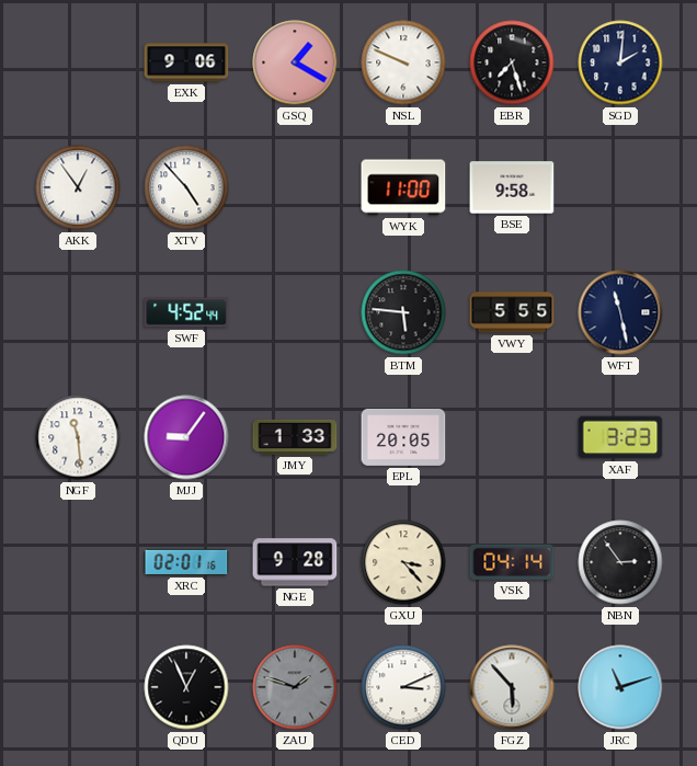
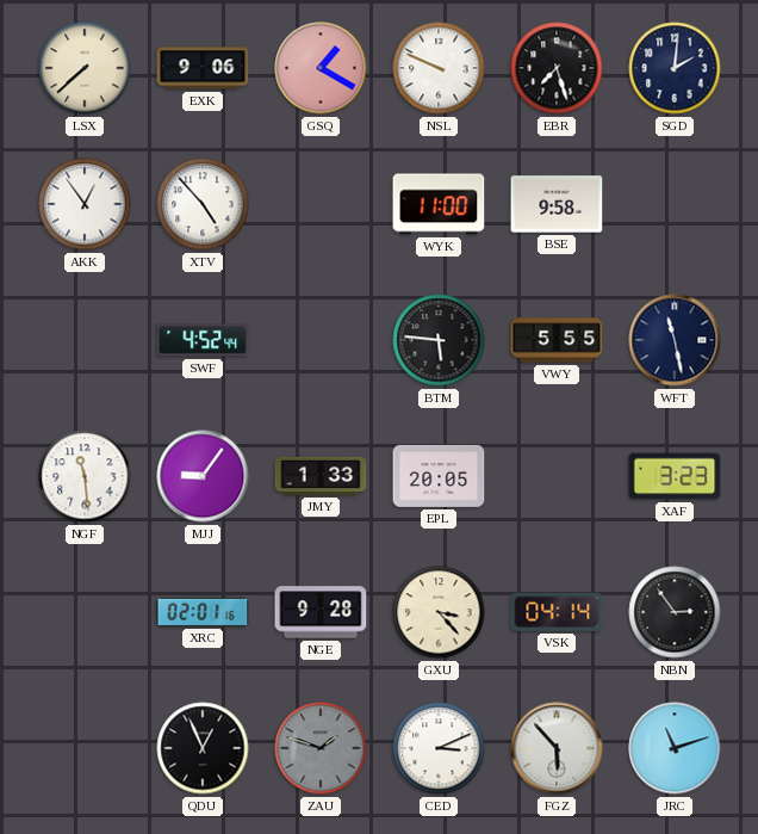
LSX: none -> 7:38
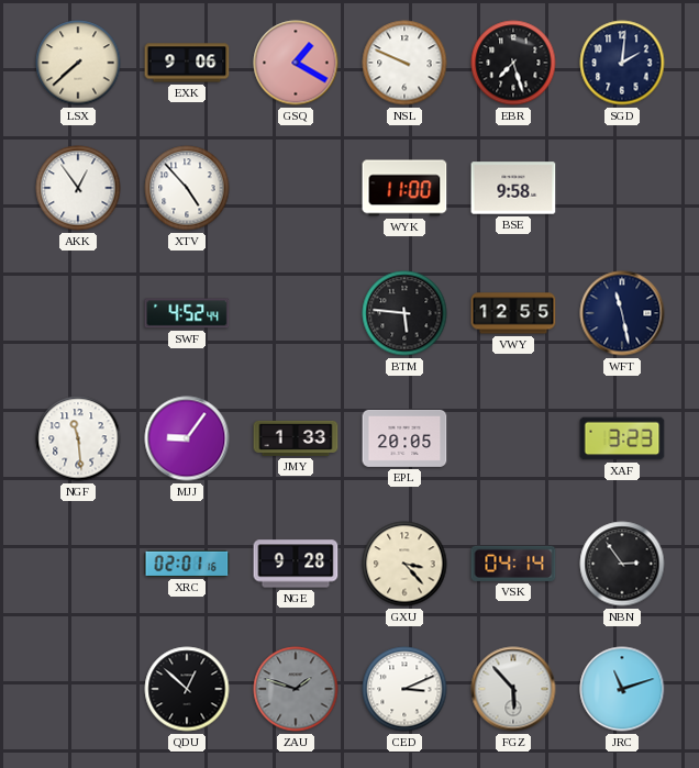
VWY: 5:55 -> 12:55
QDU: 12:56 -> 12:52
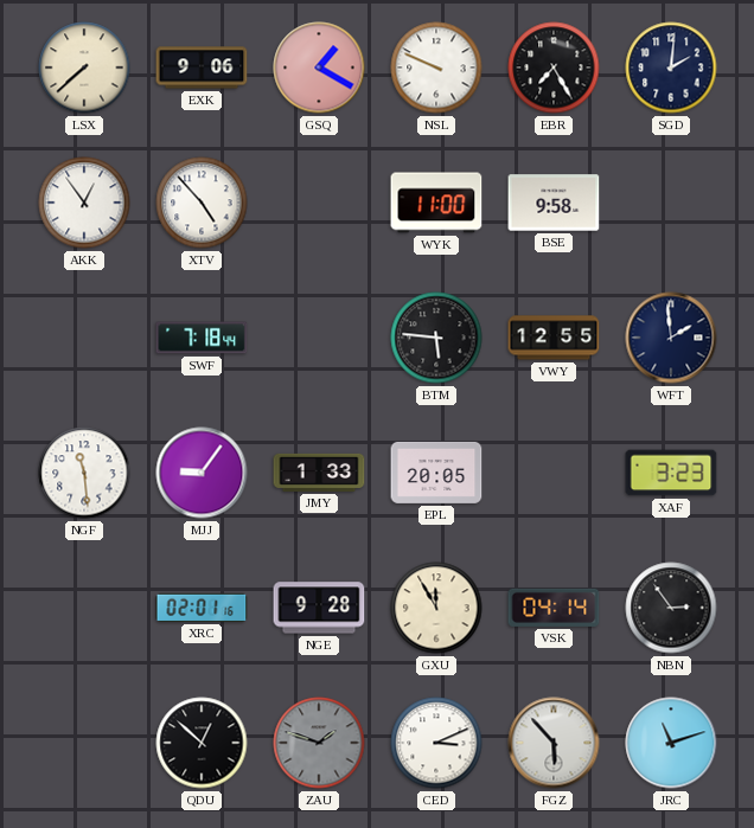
EBR: 7:27 -> 7:25
SWF: 4:52 -> 7:18
WFT: 11:28 -> 1:59
GXU: 3:23 -> 11:55
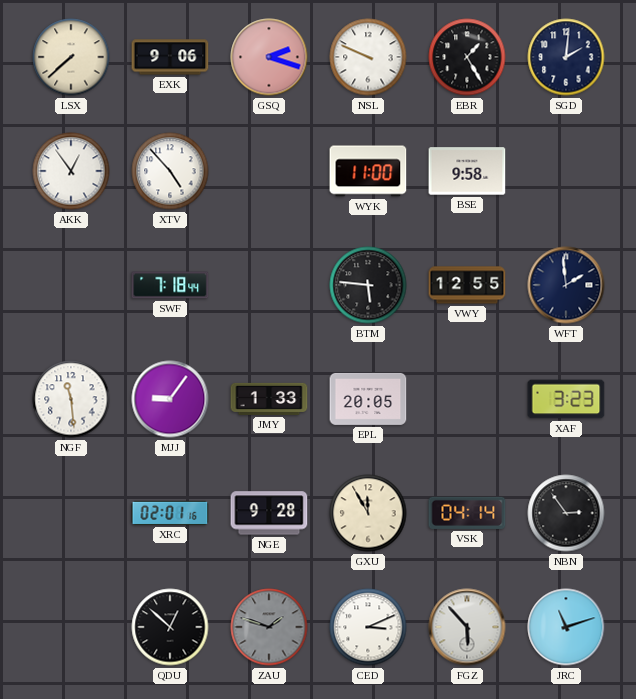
GSQ: 1:20 -> 2:18
EBR: 7:25 -> 1:25
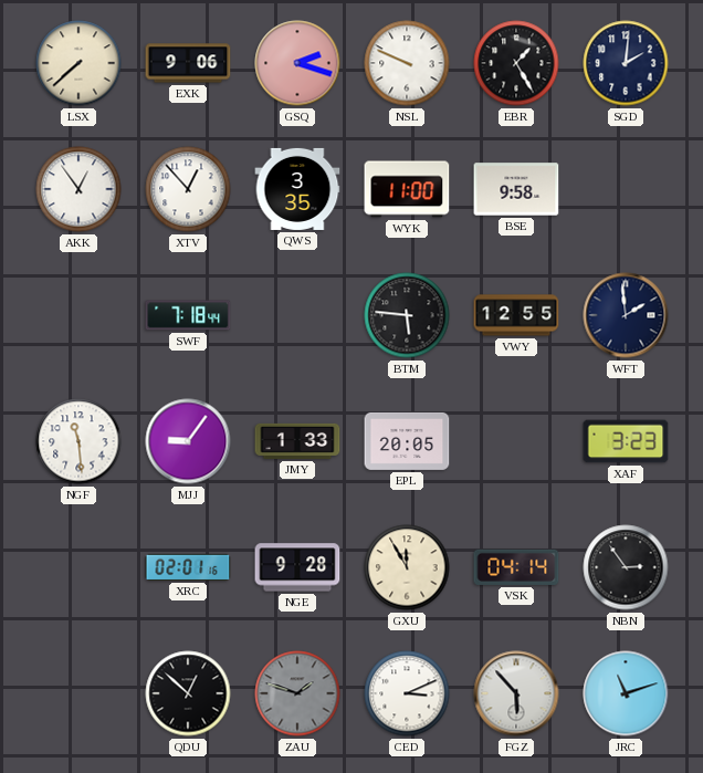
XTV: 4:53 -> 12:53
QWS: none -> 3:35
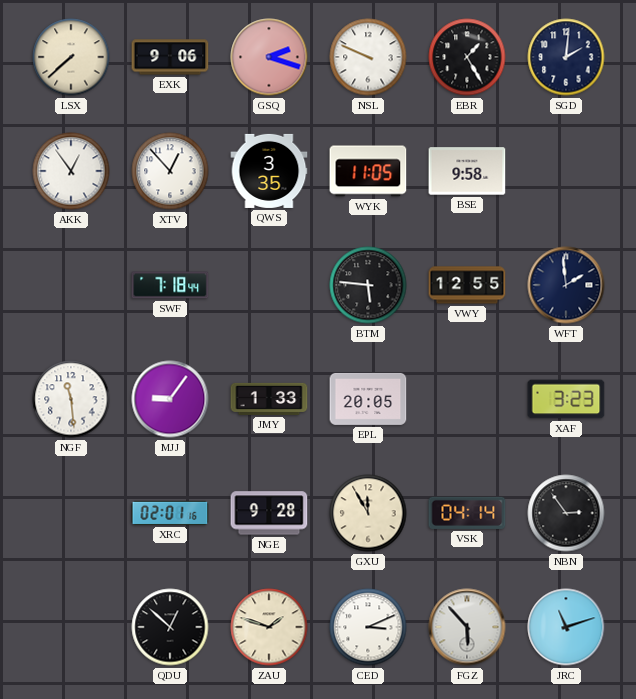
WYK: 11:00 -> 11:05
ZAU dial: grey -> cream
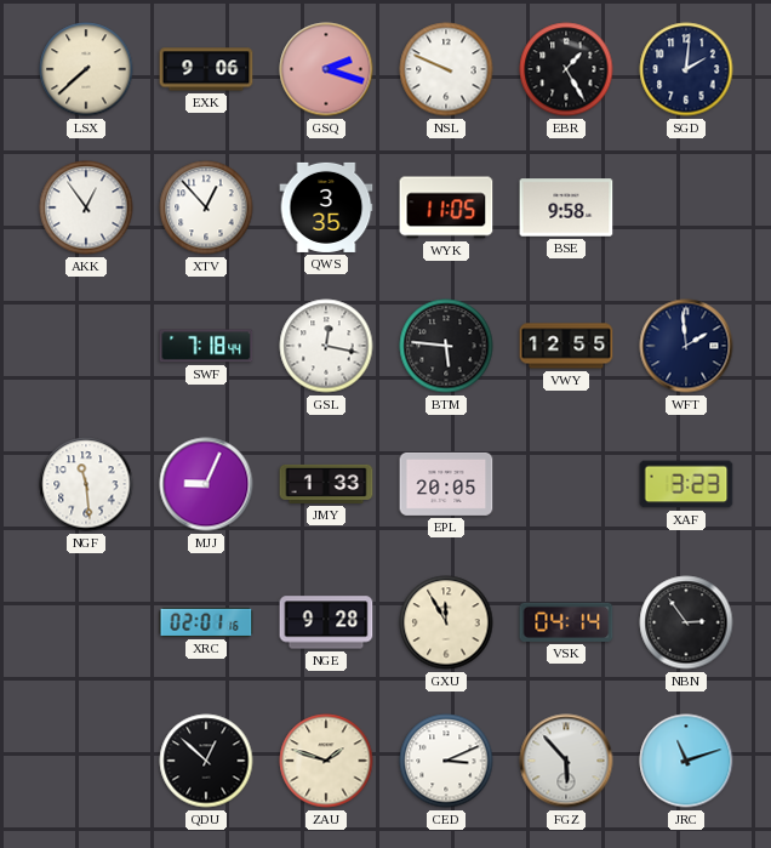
GSL: none -> 12:17
MJJ: 9:06 -> 9:04
